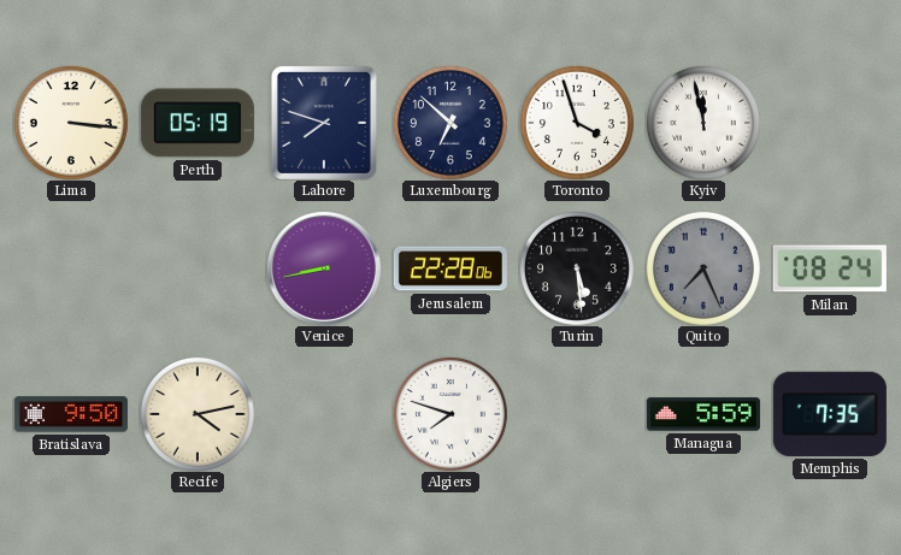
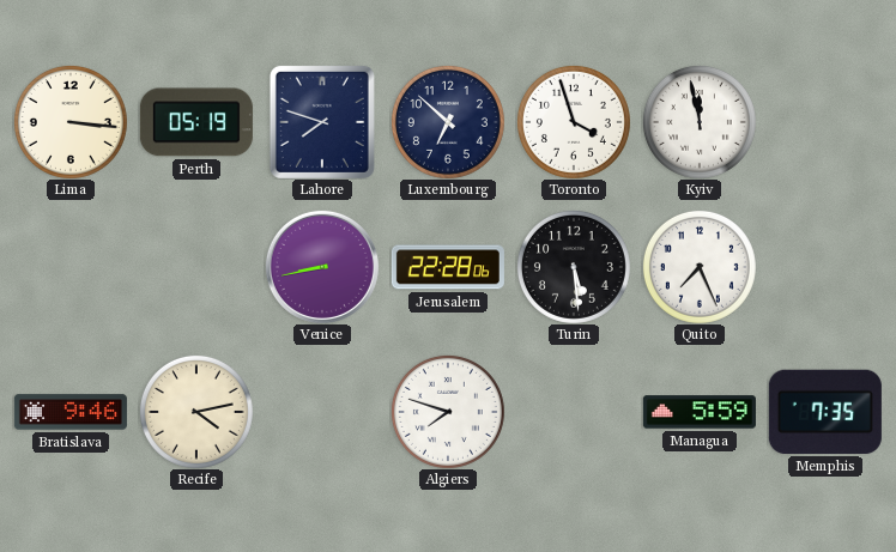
Quito dial: grey -> white
Milan: 08:24 -> none
Bratislava: 9:50 -> 9:46
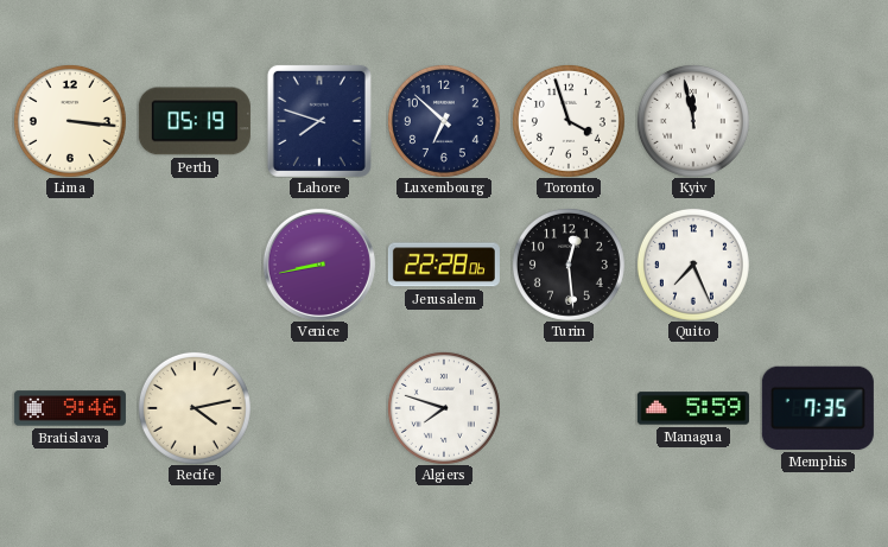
Turin: 5:29 -> 12:29
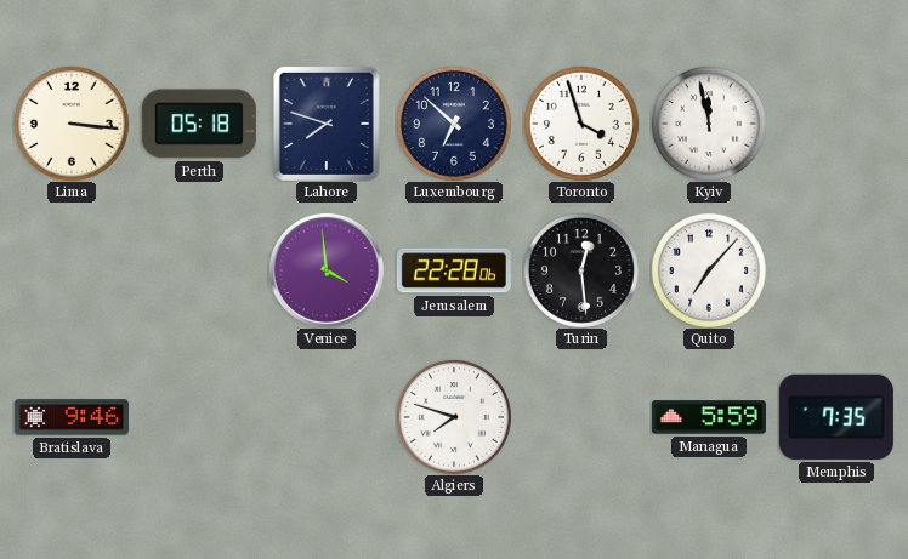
Perth: 05:19 -> 05:18
Venice: 8:43 -> 3:59
Quito: 7:26 -> 7:07
Recife: 4:13 -> none
